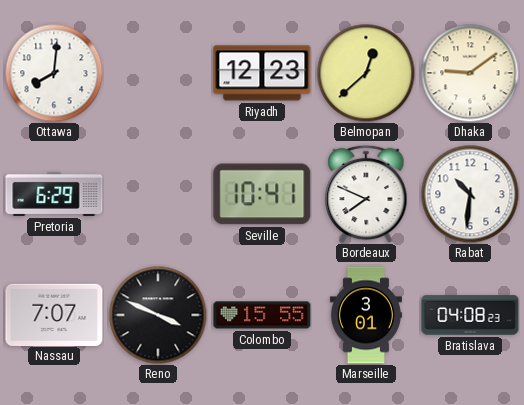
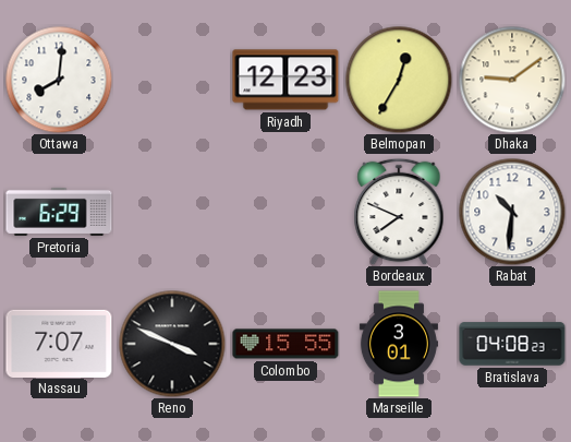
Belmopan: 12:38 -> 12:35
Seville: 10:41 -> none
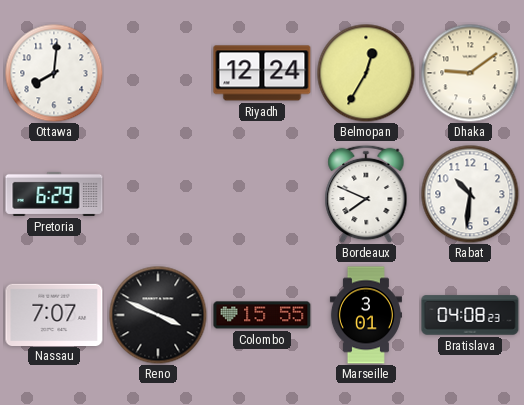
Riyadh: 12:23 -> 12:24
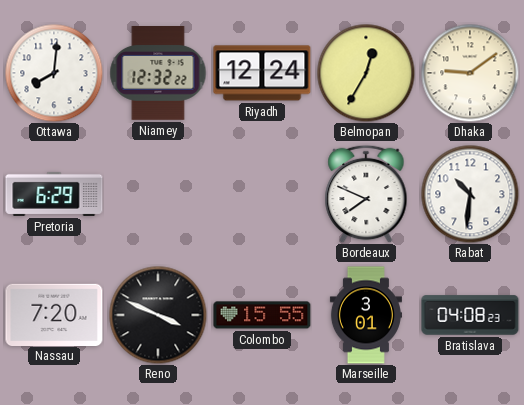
Niamey: none -> 12:32
Nassau: 7:07 -> 7:20
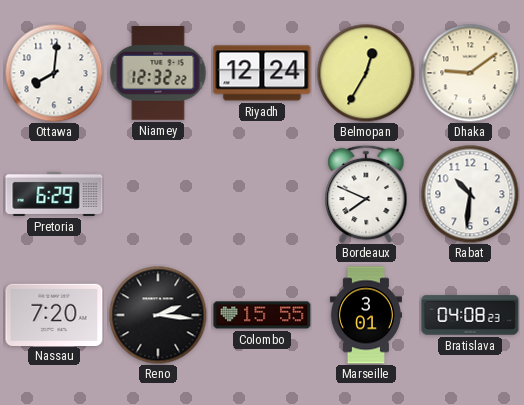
Reno: 3:49 -> 2:16
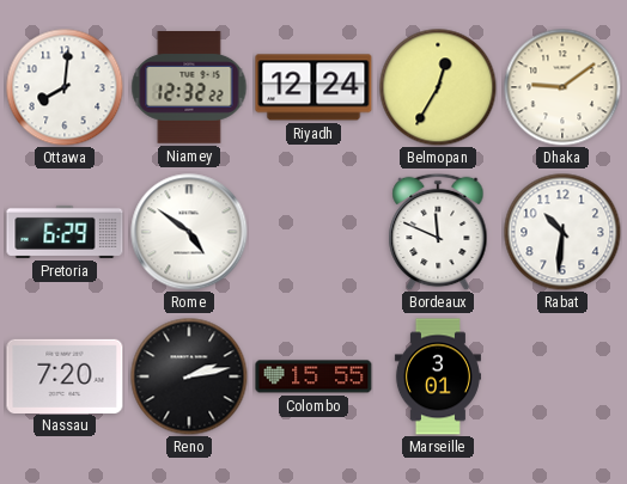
Rome: none -> 4:51
Bordeaux: 7:49 -> 11:49
Reno: 2:16 -> 2:13
Bratislava: 04:08 -> none
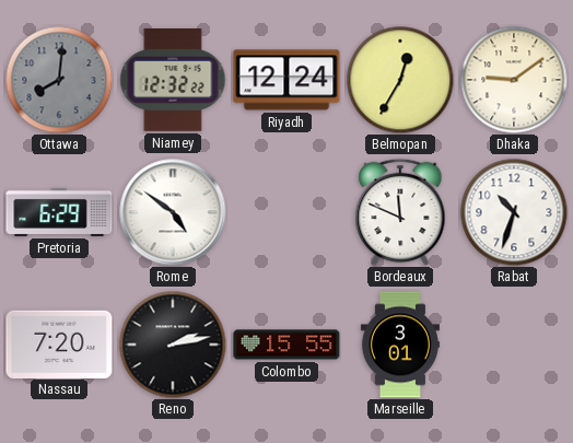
Ottawa dial: white -> grey
Rabat: 10:31 -> 10:33
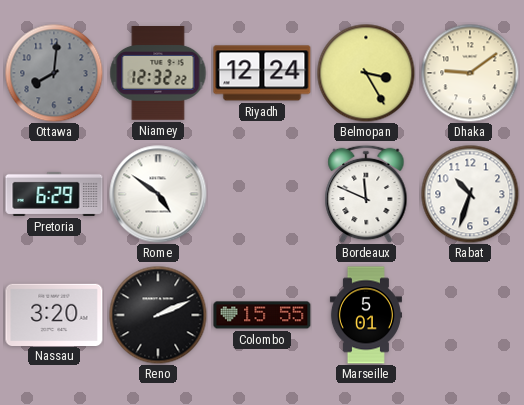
Belmopan: 12:35 -> 3:25
Nassau: 7:20 -> 3:20
Reno: 2:13 -> 2:11
Marseille: 3:01 -> 5:01
